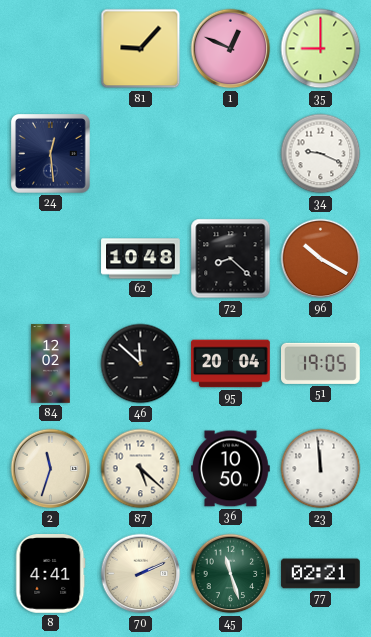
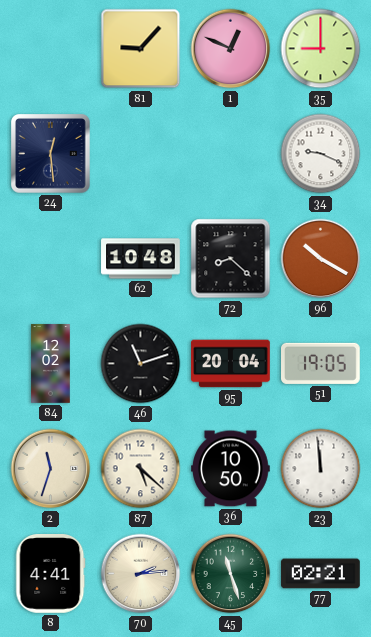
46: 11:52 -> 11:12
70: 2:11 -> 2:14
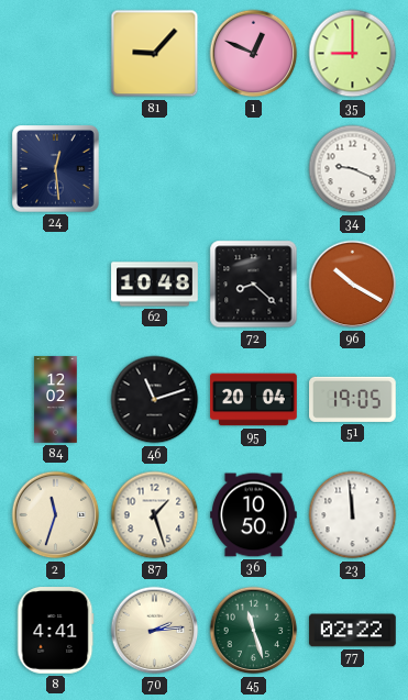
87: 5:22 -> 1:27
77: 02:21 -> 02:22
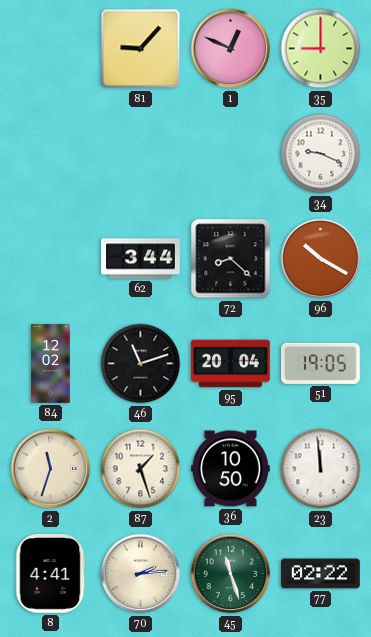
24: 12:29 -> none
62: 10:48 -> 3:44
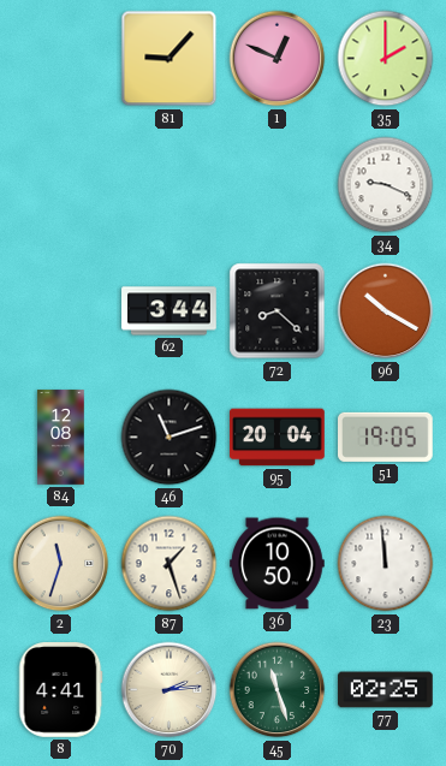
35: 9:00 -> 2:00
84: 12:02 -> 12:08
77: 02:22 -> 02:25
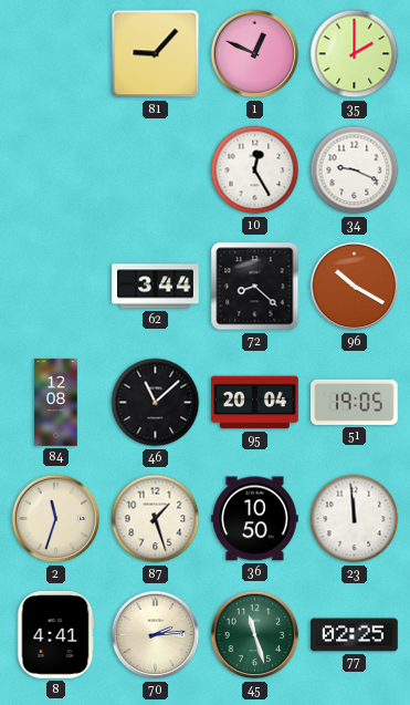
10: none -> 12:25
46: 11:12 -> 11:08
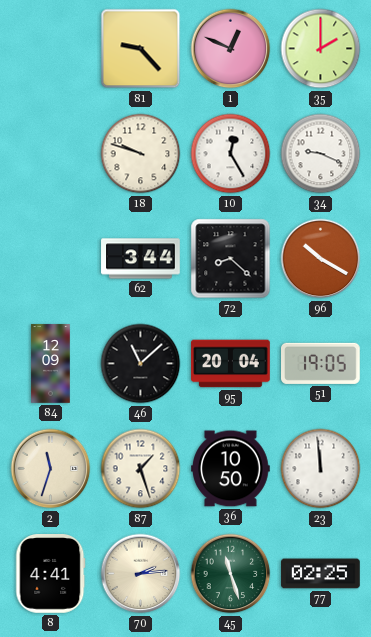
81: 9:07 -> 9:23
18: none -> 9:48
84: 12:08 -> 12:09
